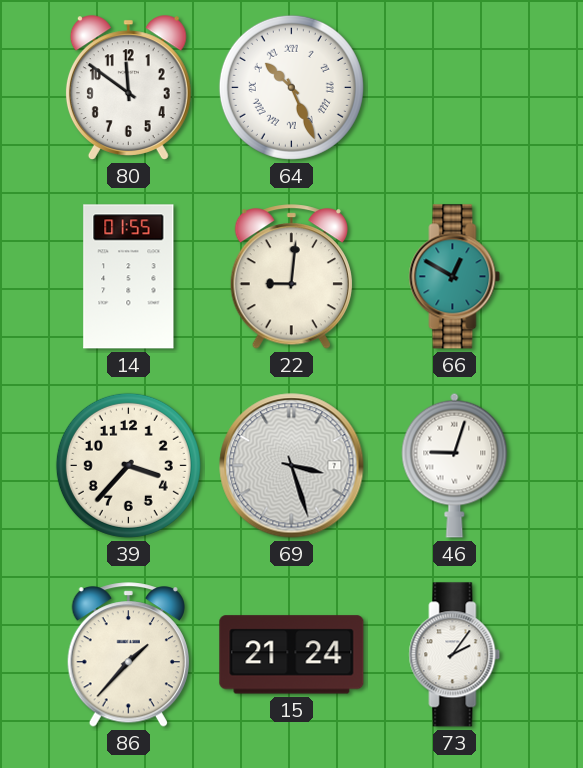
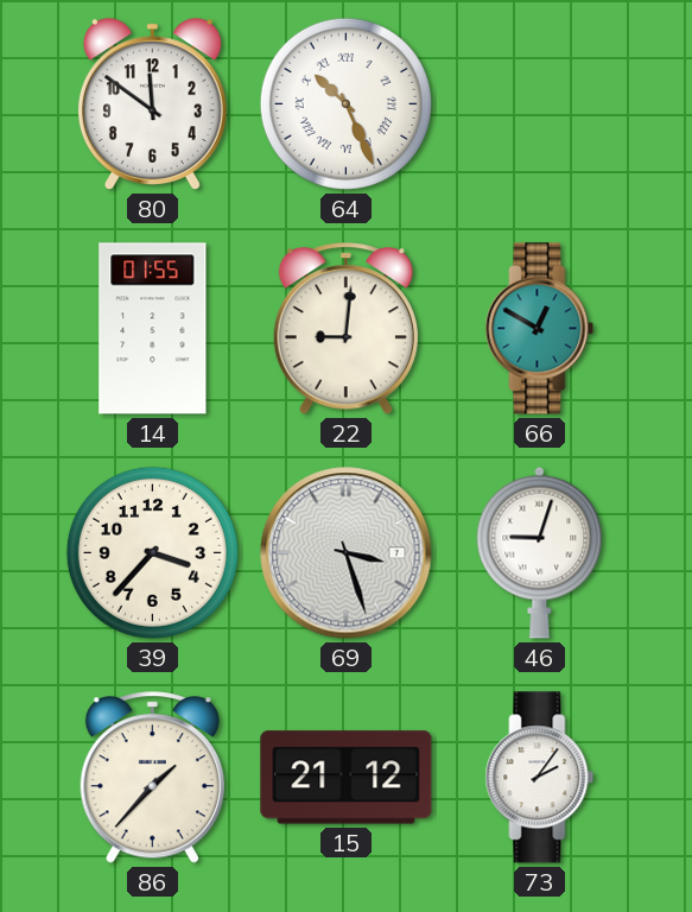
15: 21:24 -> 21:12
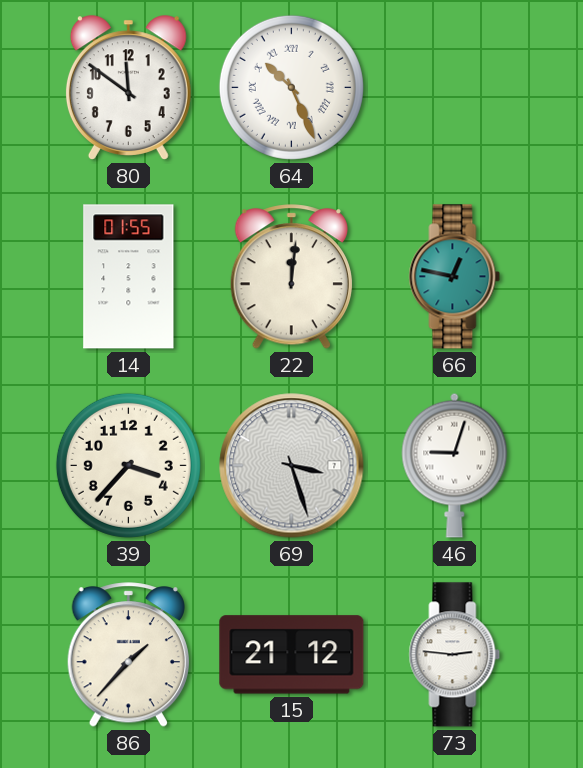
22: 9:01 -> 12:01
66: 12:50 -> 12:47
73: 2:06 -> 2:46
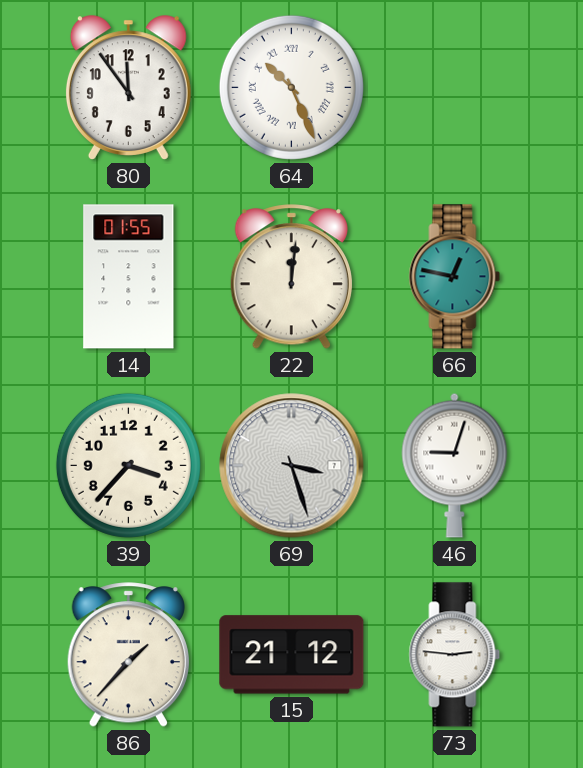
80: 11:51 -> 11:54
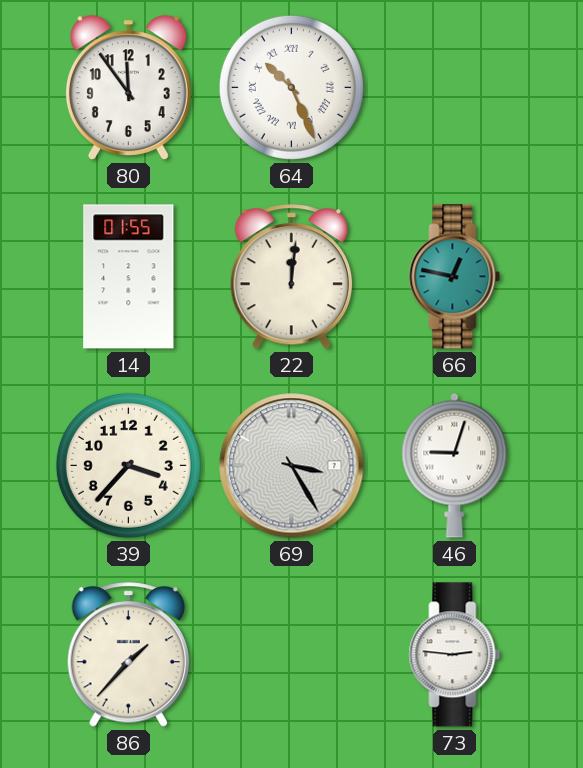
69: 3:27 -> 3:25
15: 21:12 -> none
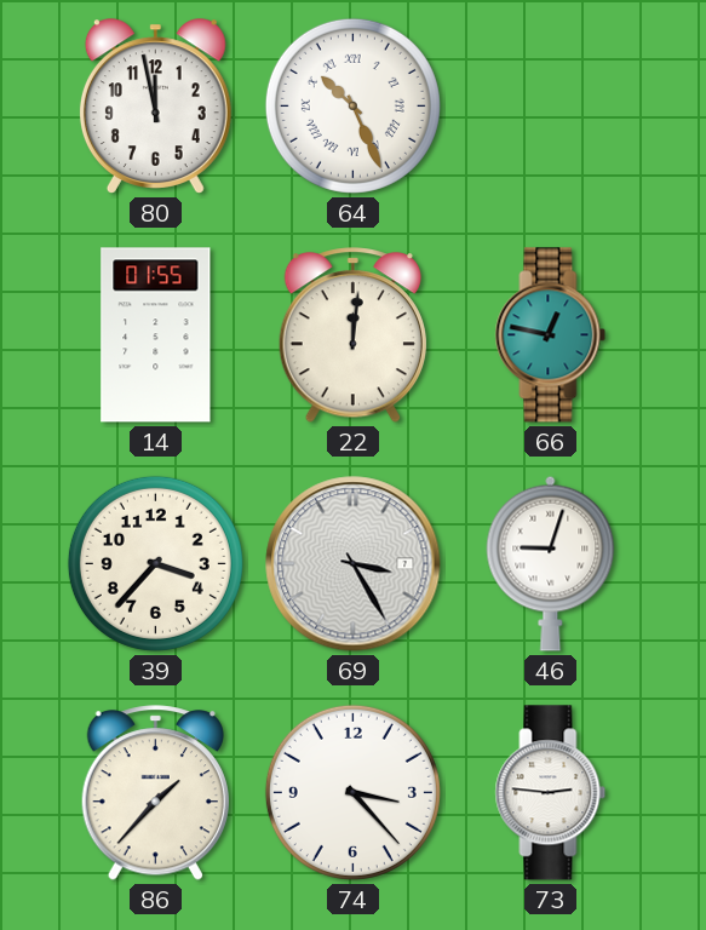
80: 11:54 -> 11:58
74: none -> 3:23
